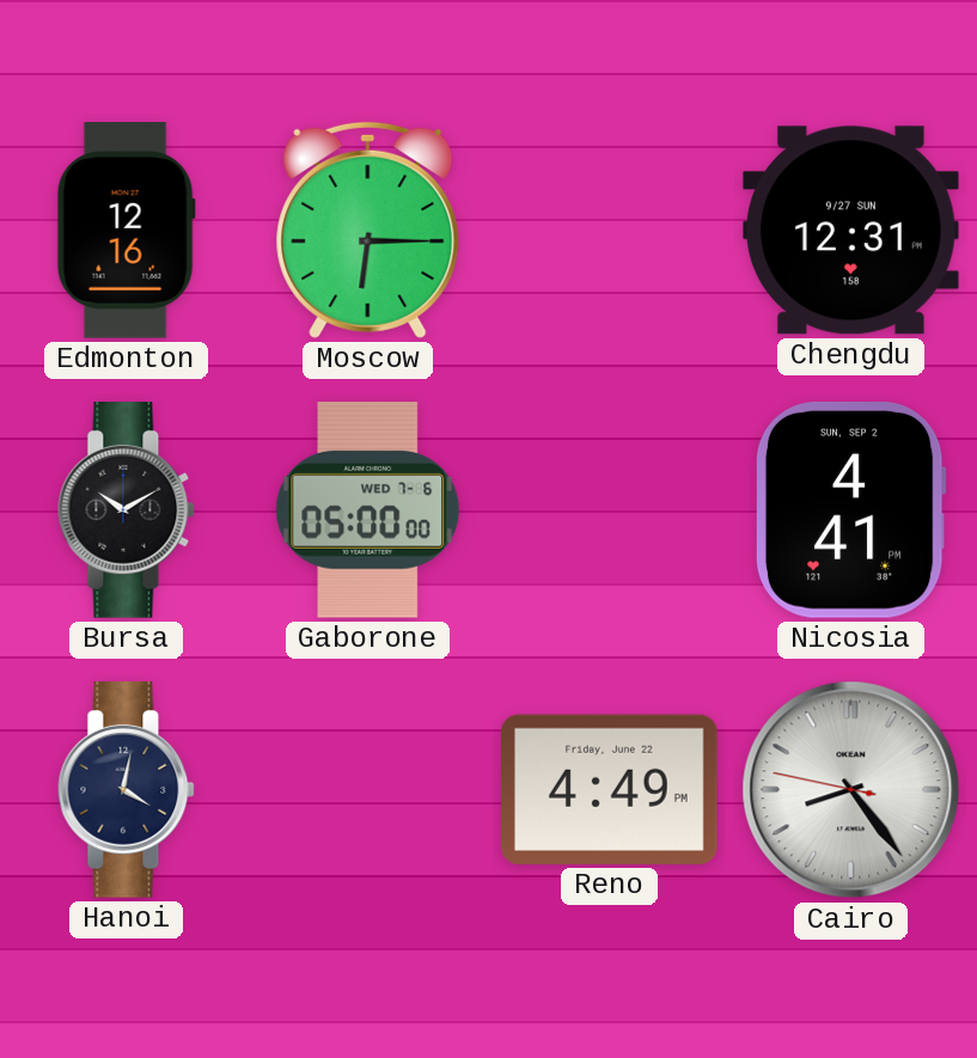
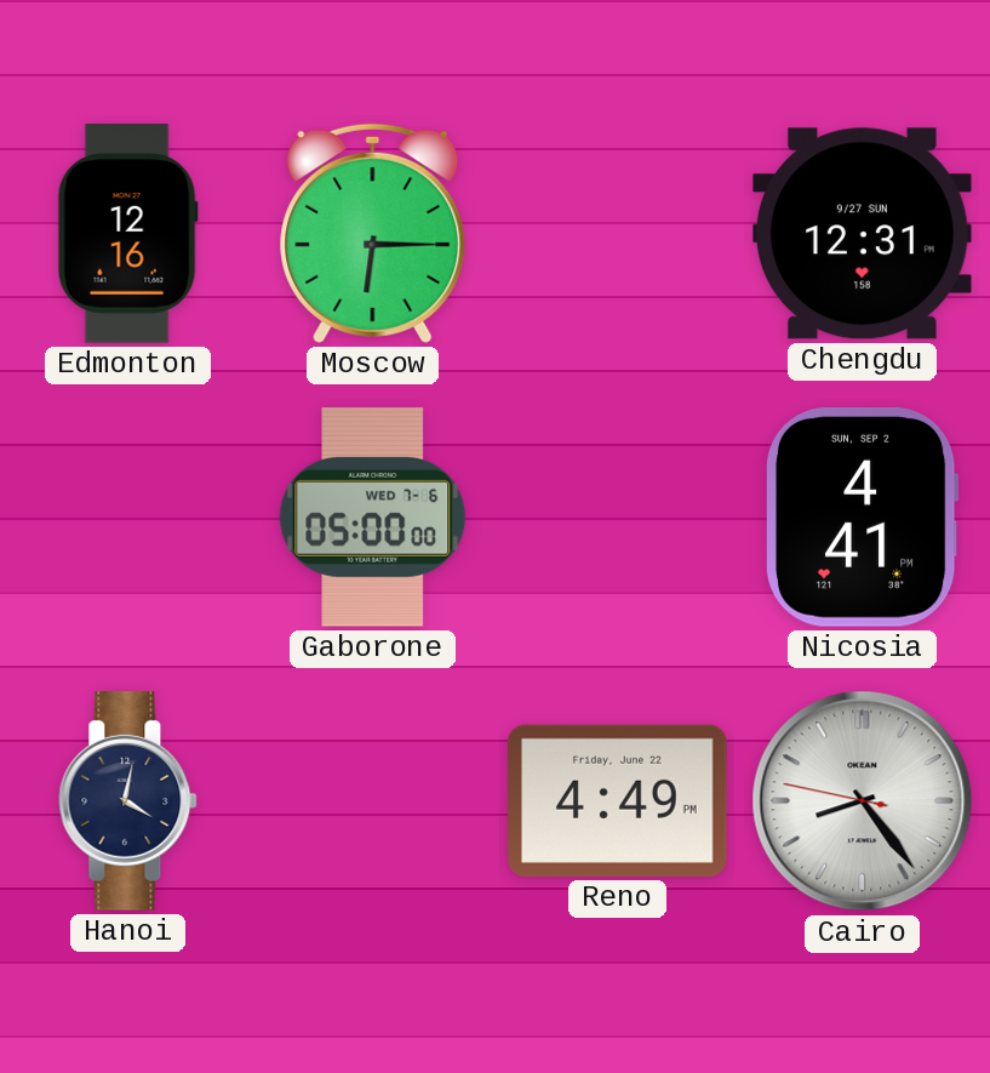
Bursa: 10:10 -> none
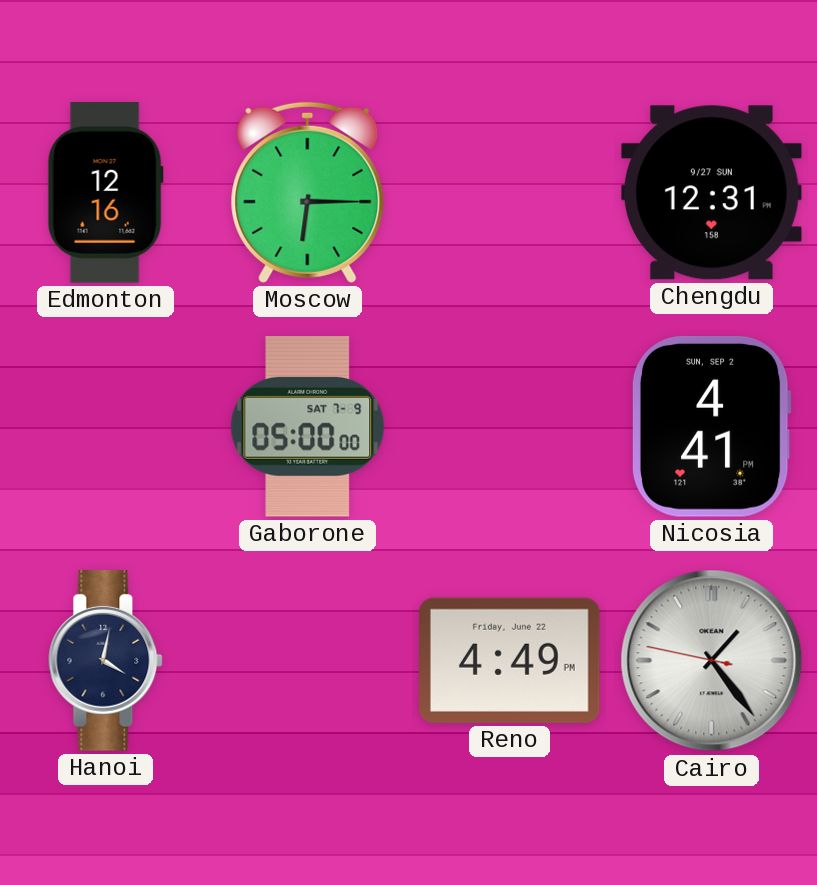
Gaborone date: WED 7-6 -> SAT 7-9
Cairo: 8:23 -> 1:23
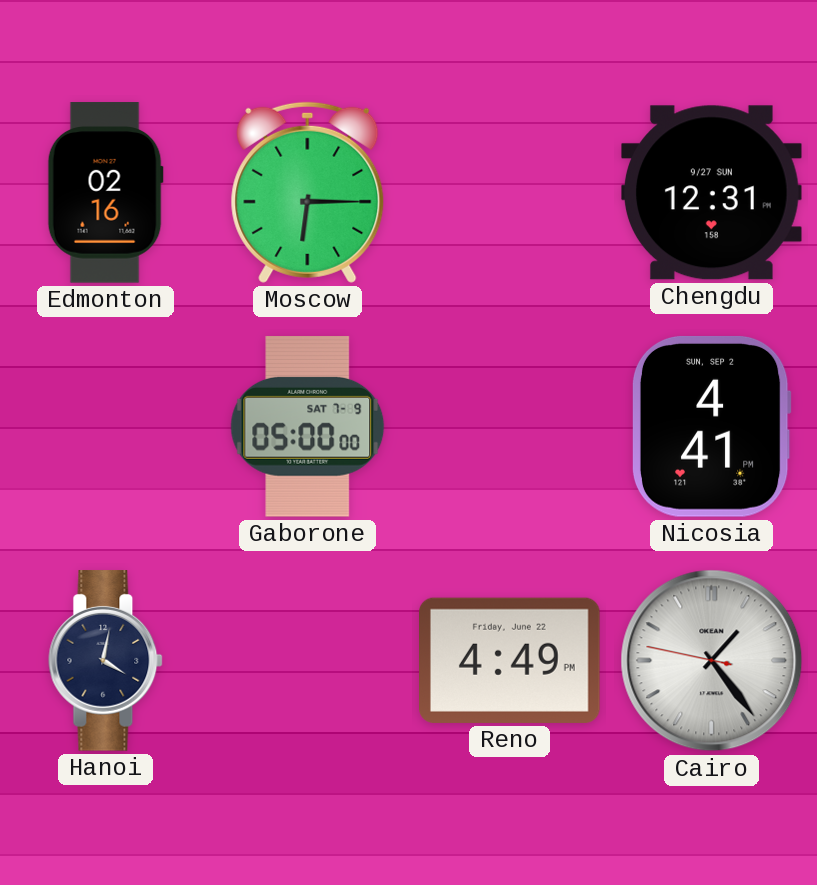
Edmonton: 12:16 -> 02:16
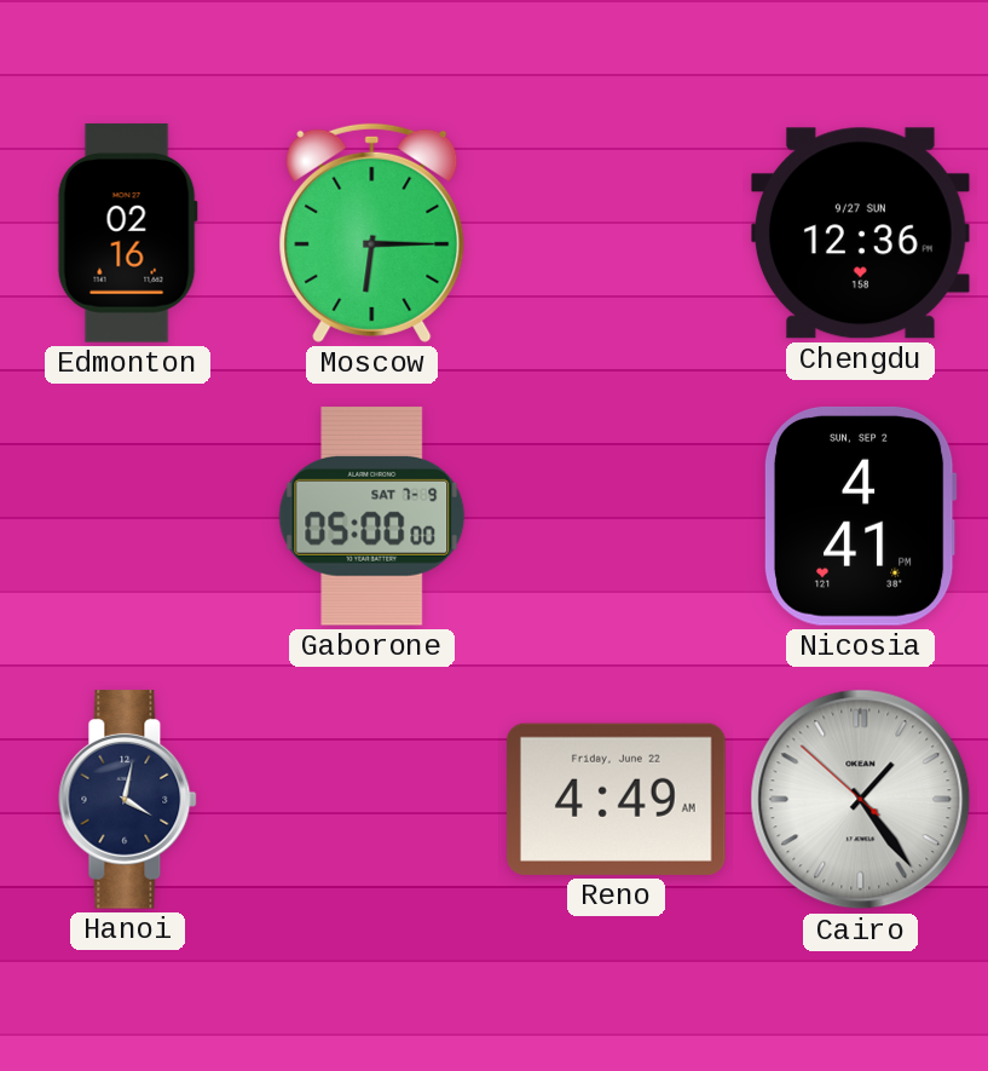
Chengdu: 12:31 -> 12:36
Reno: 4:49 PM -> 4:49 AM
Cairo: 1:23:47 -> 1:23:52
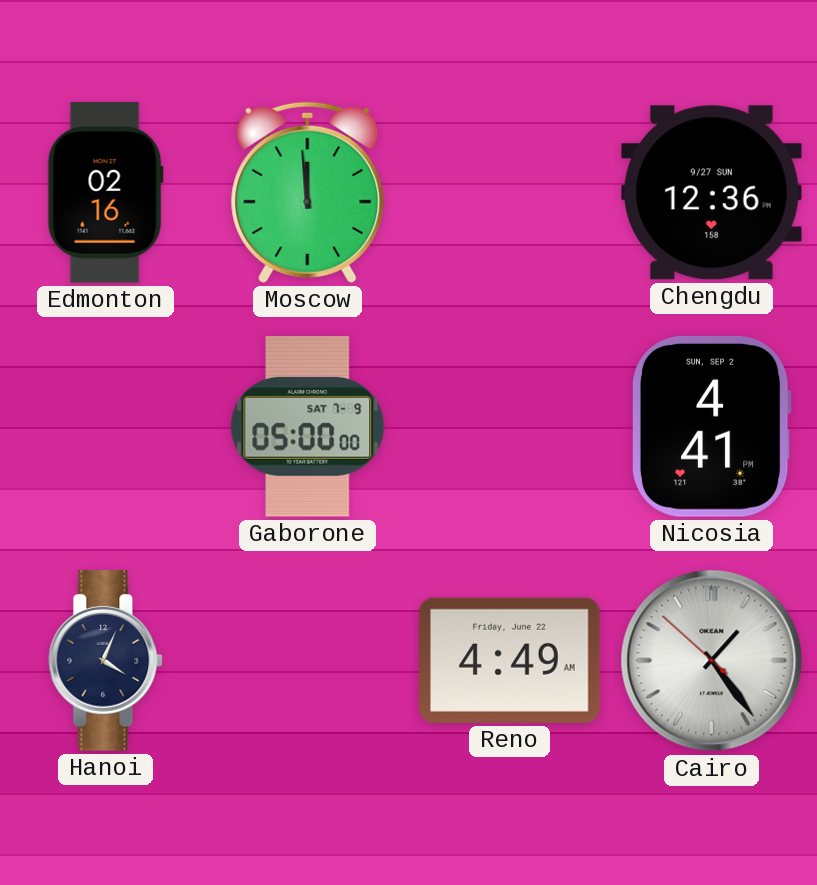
Moscow: 6:15 -> 11:59
Hanoi: 4:02 -> 4:04
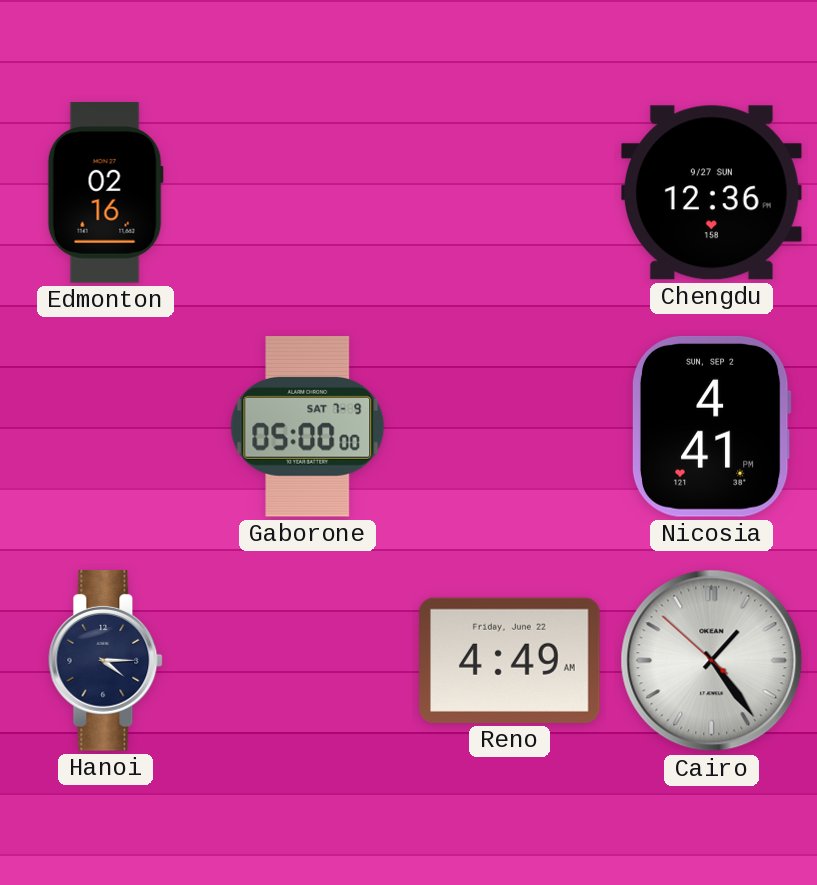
Moscow: 11:59 -> none
Hanoi: 4:04 -> 4:15
